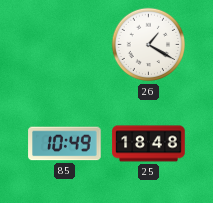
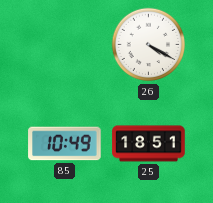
26: 1:20 -> 4:20
25: 18:48 -> 18:51
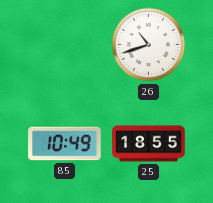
26: 4:20 -> 10:42
25: 18:51 -> 18:55
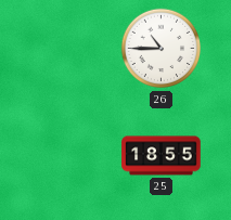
26: 10:42 -> 10:45
85: 10:49 -> none
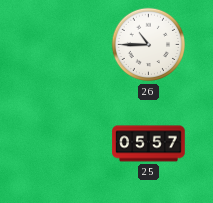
25: 18:55 -> 05:57
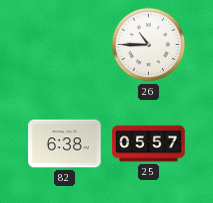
82: none -> 6:38
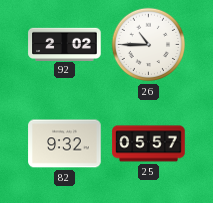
92: none -> 2:02
82: 6:38 -> 9:32
